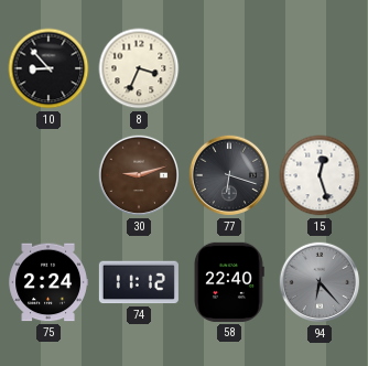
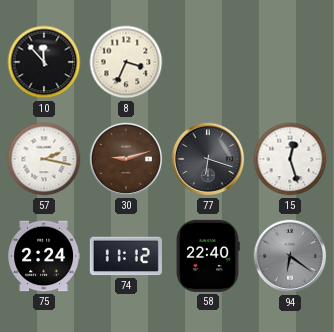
10: 8:53 -> 11:53
57: none -> 2:17
94: 6:23 -> 6:21
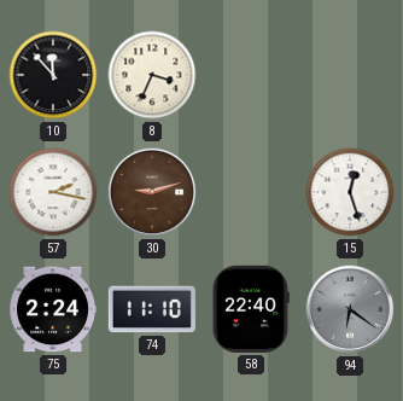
77: 6:18 -> none
74: 11:12 -> 11:10
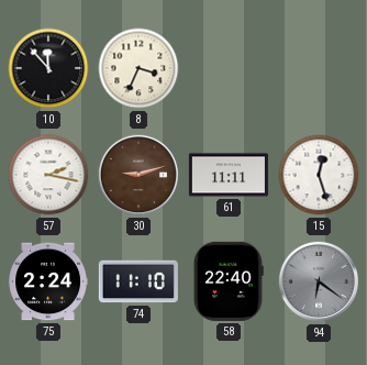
61: none -> 11:11
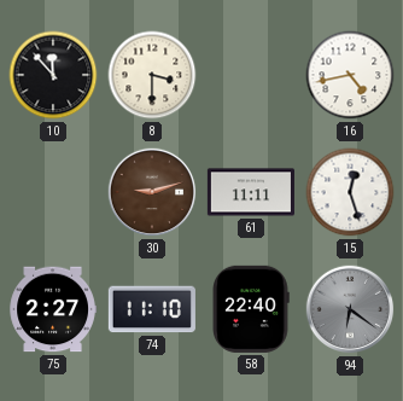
8: 3:34 -> 3:30
16: none -> 4:43
57: 2:17 -> none
75: 2:24 -> 2:27
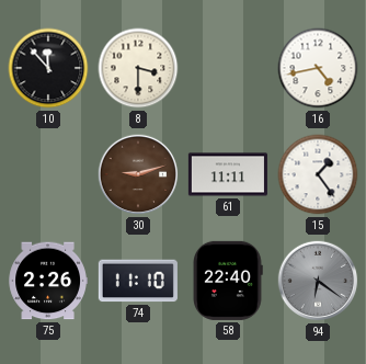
15: 12:27 -> 1:24
75: 2:27 -> 2:26
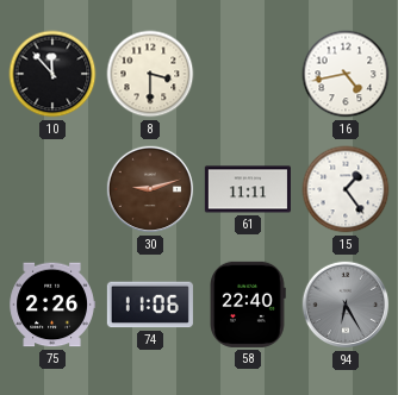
74: 11:10 -> 11:06
94: 6:21 -> 6:25
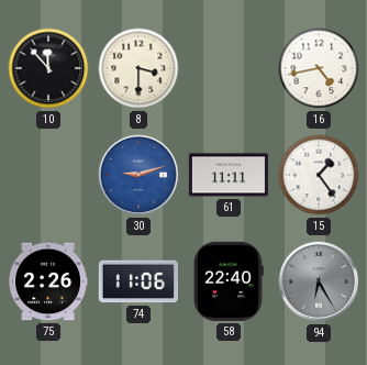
30 dial: brown -> blue
